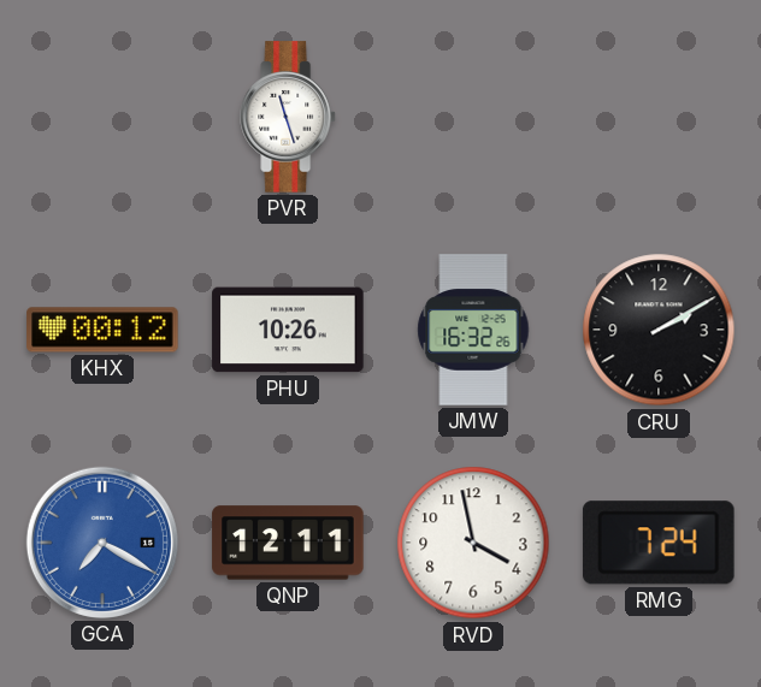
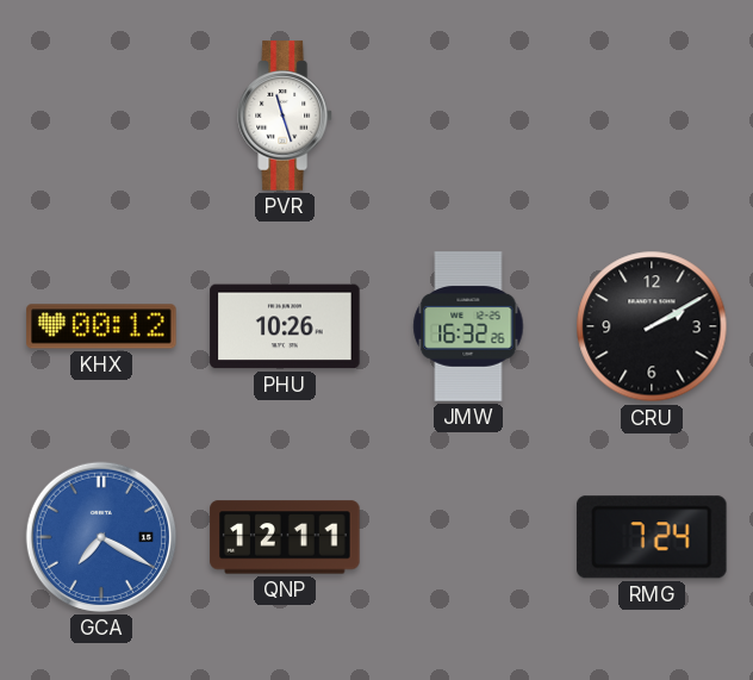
RVD: 3:58 -> none
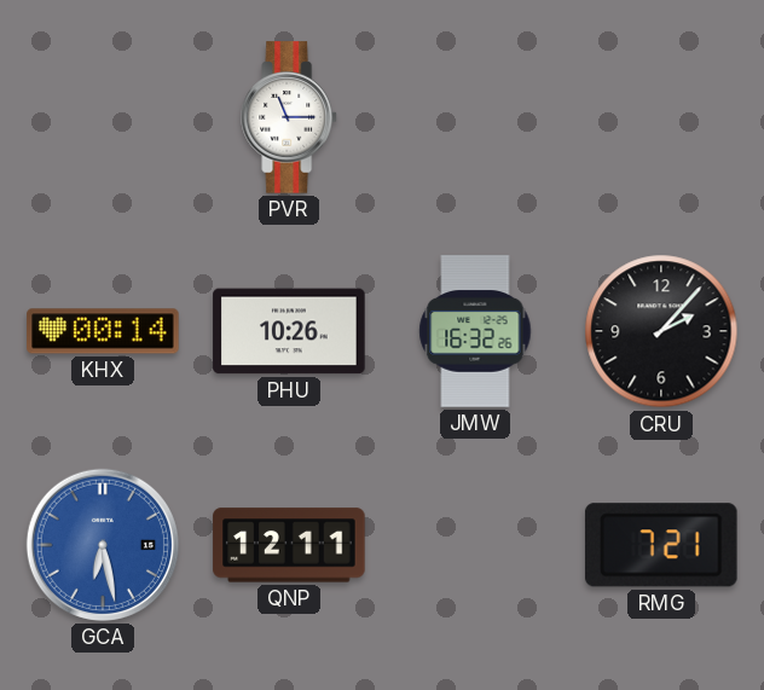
PVR: 11:27 -> 11:15
KHX: 00:12 -> 00:14
CRU: 2:10 -> 2:07
GCA: 7:20 -> 6:28
RMG: 7:24 -> 7:21
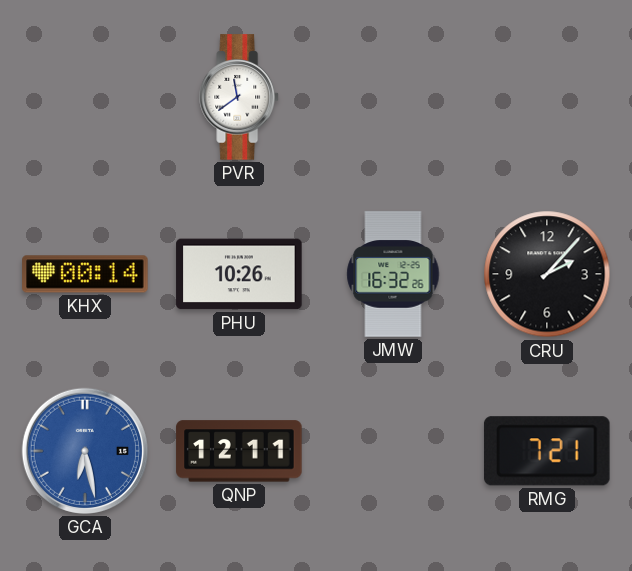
PVR: 11:15 -> 11:39
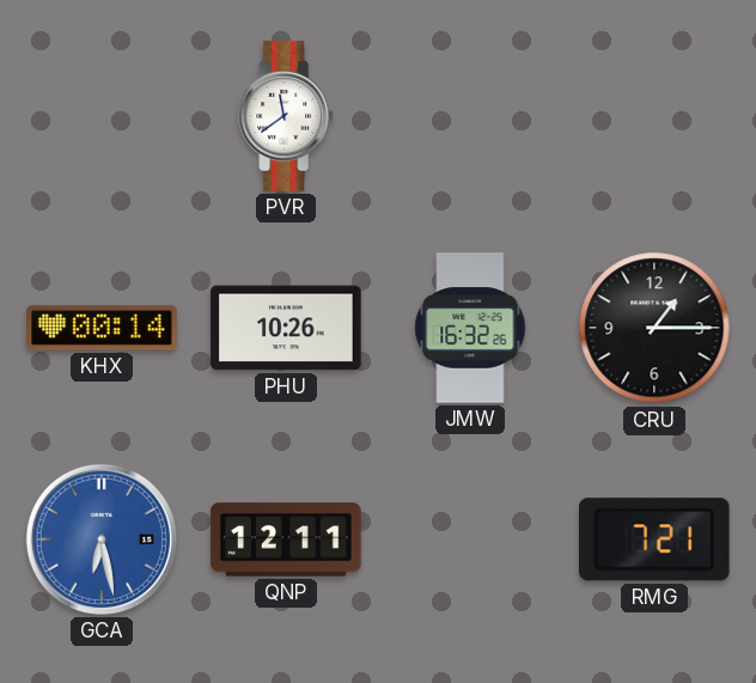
CRU: 2:07 -> 1:15
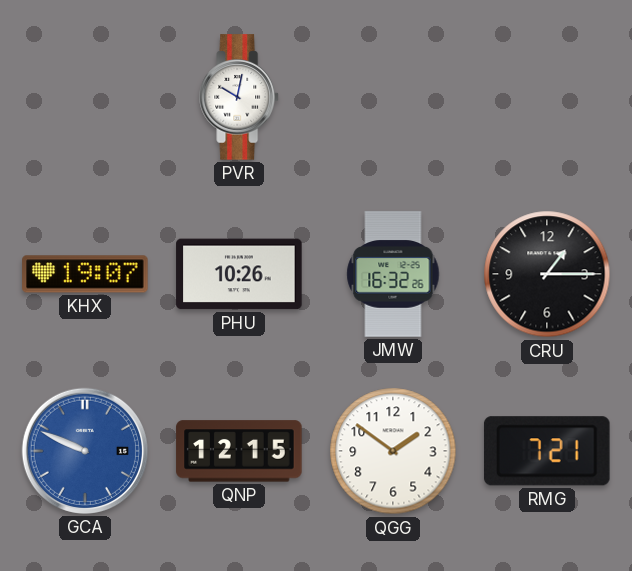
PVR: 11:39 -> 10:02
KHX: 00:14 -> 19:07
GCA: 6:28 -> 9:49
QNP: 12:11 -> 12:15
QGG: none -> 1:51
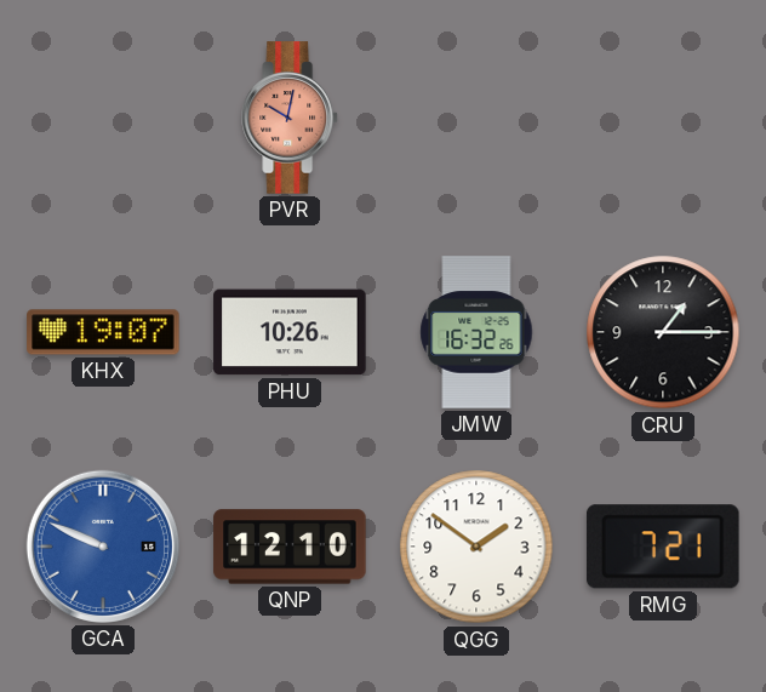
PVR dial: white -> salmon
QNP: 12:15 -> 12:10
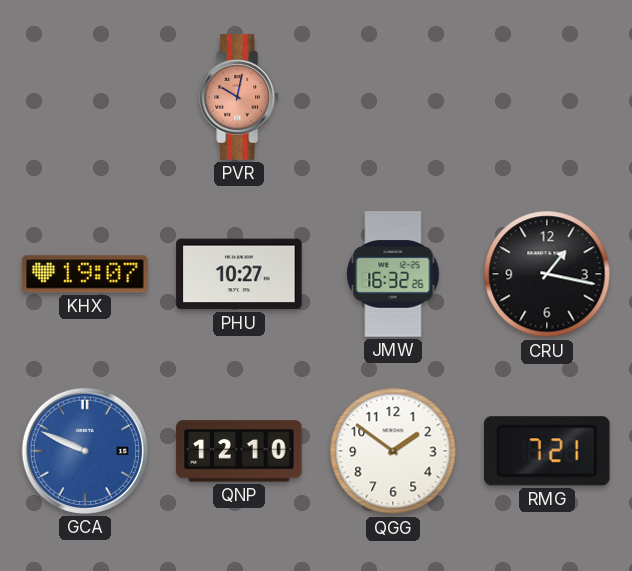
PHU: 10:26 -> 10:27
CRU: 1:15 -> 1:17
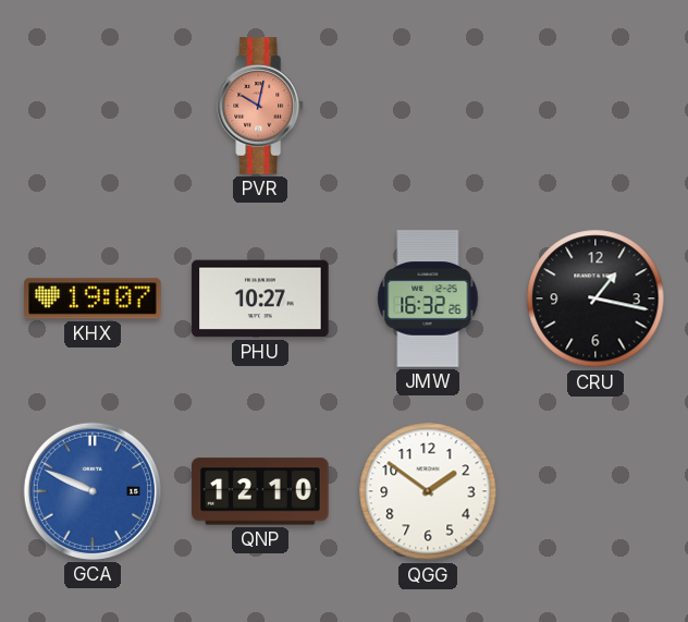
RMG: 7:21 -> none
